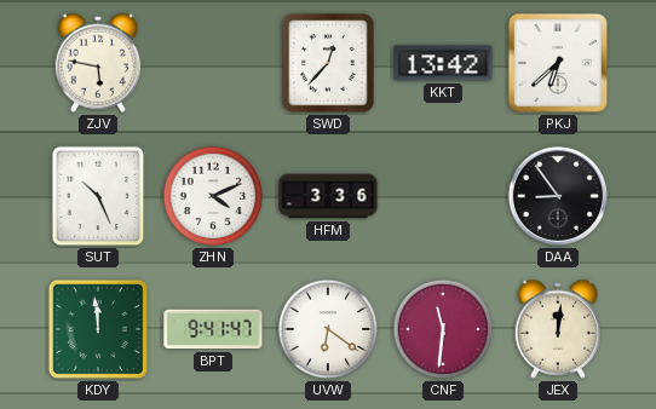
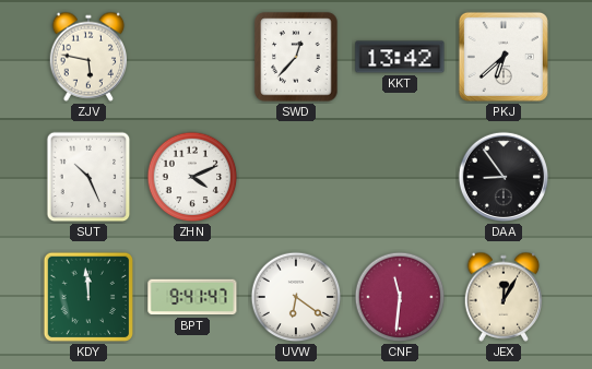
HFM: 3:36 -> none
JEX: 12:01 -> 12:05
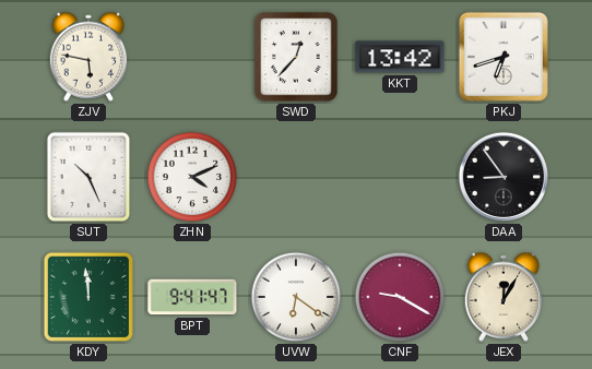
PKJ: 6:38 -> 6:42
CNF: 11:31 -> 9:20
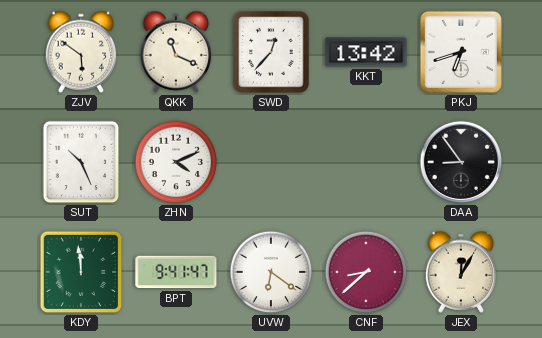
ZJV: 5:47 -> 5:51
QKK: none -> 11:19
CNF: 9:20 -> 8:38
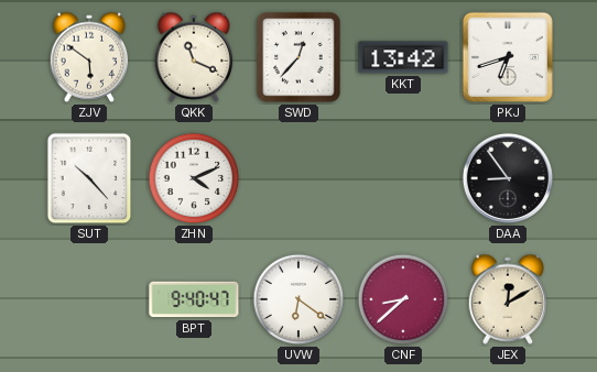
SUT: 10:26 -> 10:23
KDY: 11:59 -> none
BPT: 9:41 -> 9:40
JEX: 12:05 -> 12:10
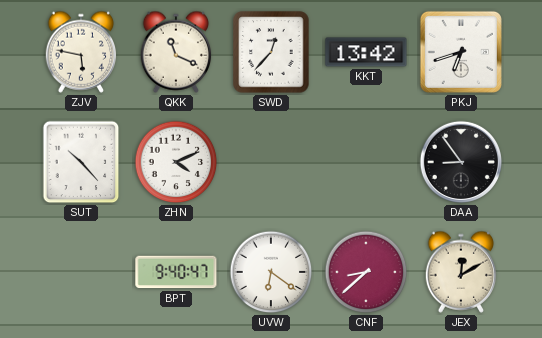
ZJV: 5:51 -> 5:47
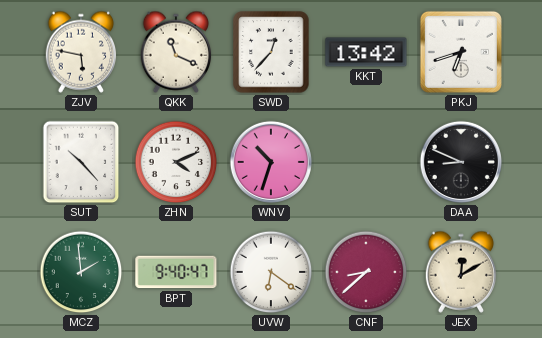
WNV: none -> 10:33
DAA: 8:54 -> 8:49
MCZ: none -> 1:59
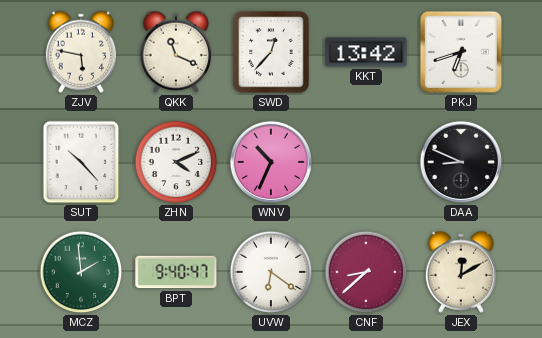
WNV: 10:33 -> 10:34
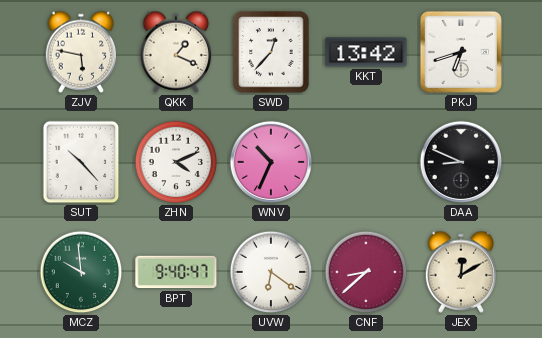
QKK: 11:19 -> 1:19
MCZ: 1:59 -> 9:59
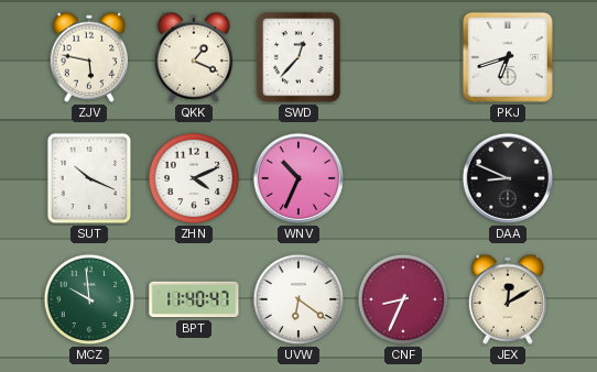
KKT: 13:42 -> none
SUT: 10:23 -> 10:19
BPT: 9:40 -> 11:40
CNF: 8:38 -> 8:34
